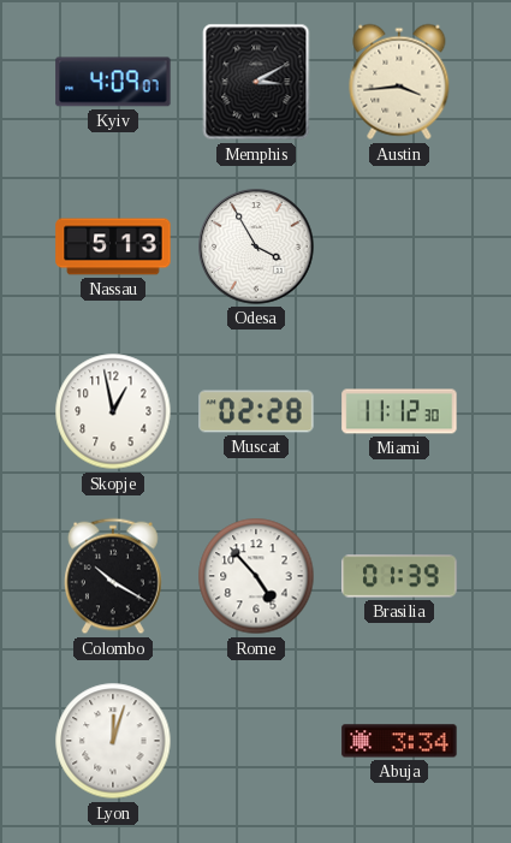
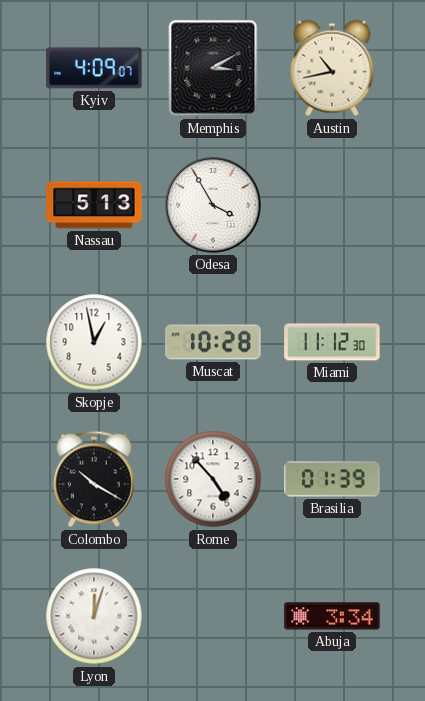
Austin: 3:44 -> 10:43
Muscat: 02:28 -> 10:28
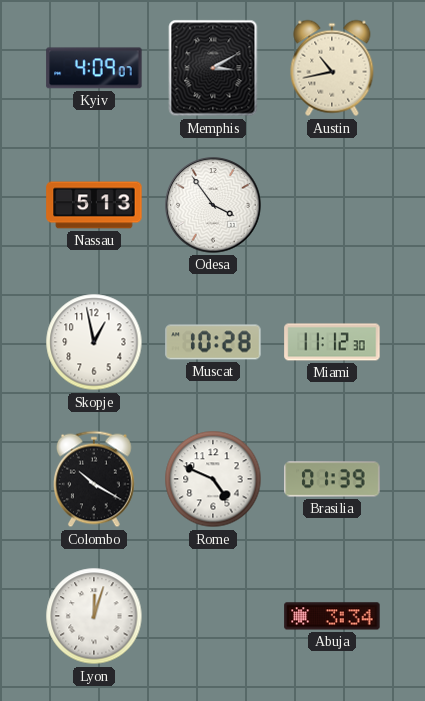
Odesa: 3:55 -> 3:54
Rome: 4:53 -> 4:49
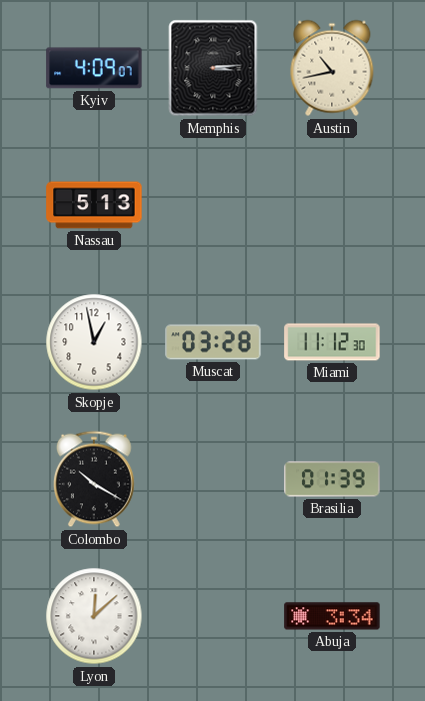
Memphis: 3:10 -> 3:14
Odesa: 3:54 -> none
Muscat: 10:28 -> 03:28
Rome: 4:49 -> none
Lyon: 12:03 -> 12:08
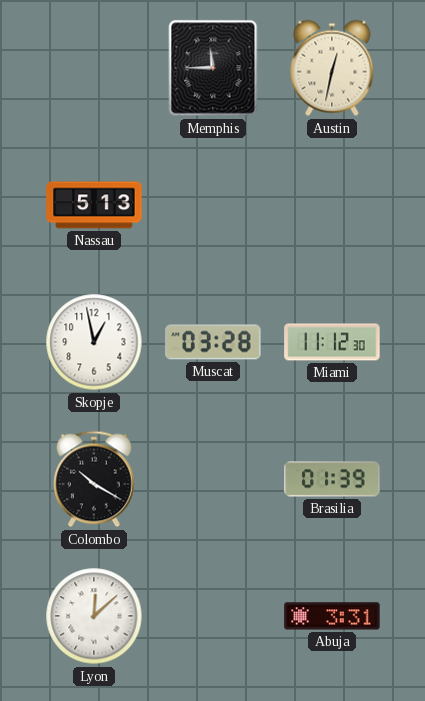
Kyiv: 4:09 -> none
Memphis: 3:14 -> 11:45
Austin: 10:43 -> 12:32
Abuja: 3:34 -> 3:31
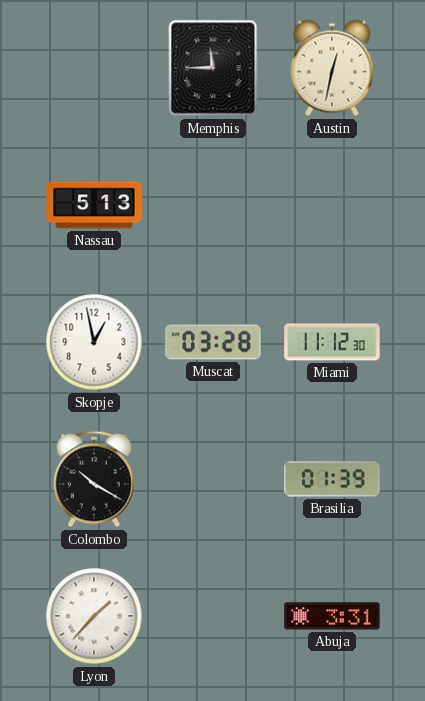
Lyon: 12:08 -> 1:37
